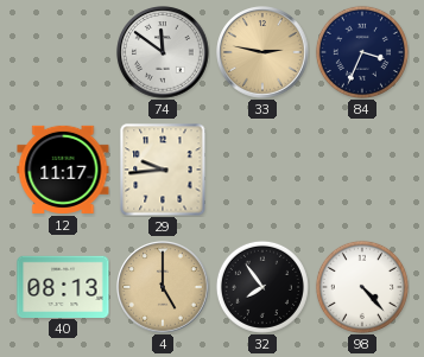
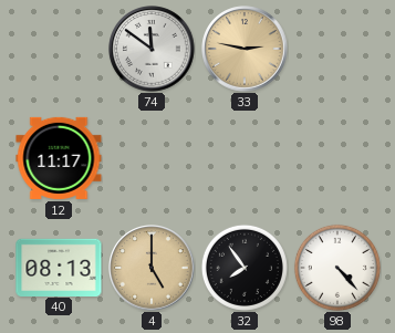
84: 3:34 -> none
29: 9:44 -> none
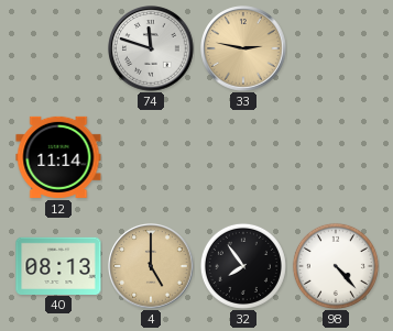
74: 11:51 -> 11:48
12: 11:17 -> 11:14
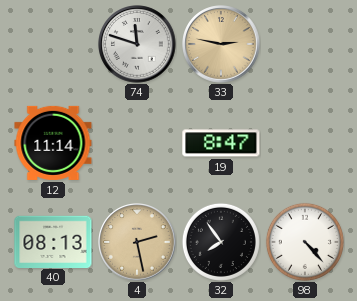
19: none -> 8:47
4: 5:00 -> 2:28
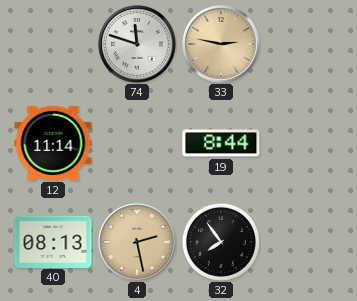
19: 8:47 -> 8:44
98: 4:23 -> none
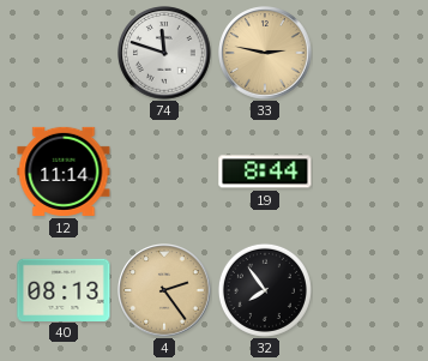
4: 2:28 -> 2:24
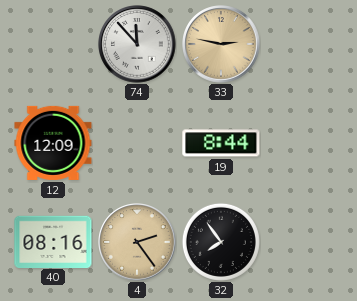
74: 11:48 -> 11:53
12: 11:14 -> 12:09
40: 08:13 -> 08:16
